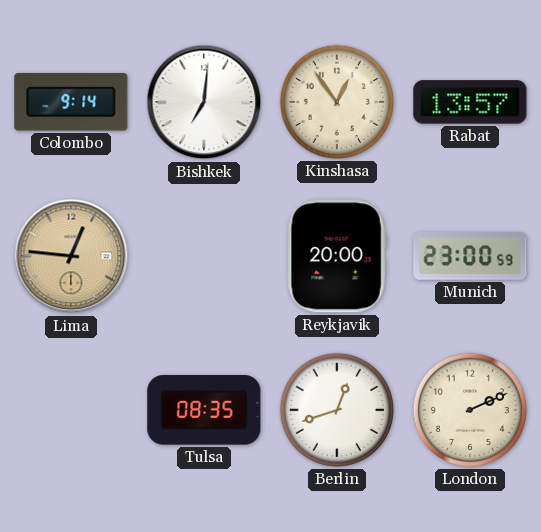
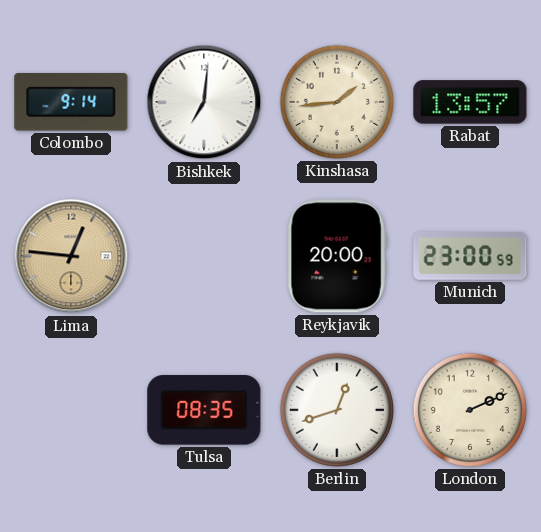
Kinshasa: 12:54 -> 1:44
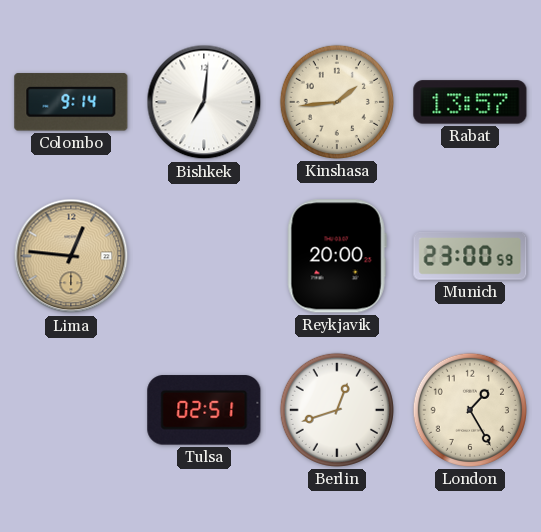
Tulsa: 08:35 -> 02:51
London: 2:11 -> 1:25
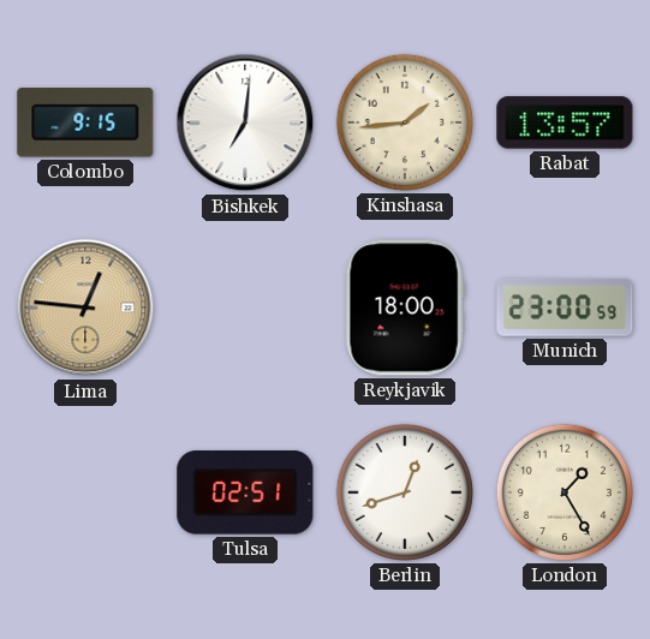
Colombo: 9:14 -> 9:15
Reykjavik: 20:00 -> 18:00
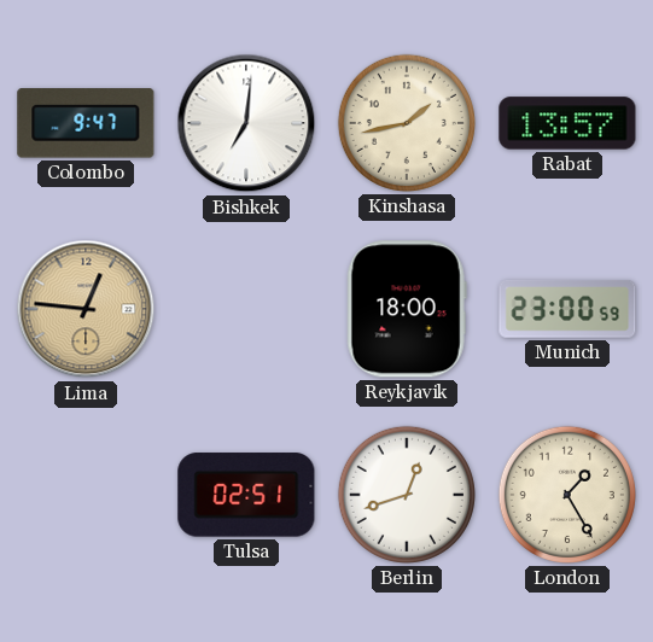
Colombo: 9:15 -> 9:47
Kinshasa: 1:44 -> 1:43
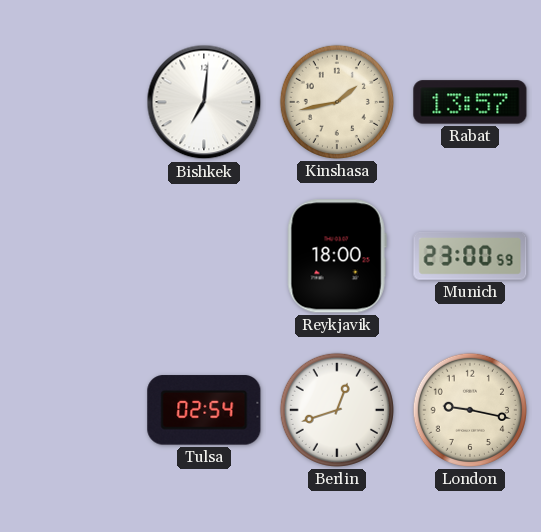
Colombo: 9:47 -> none
Lima: 12:46 -> none
Tulsa: 02:51 -> 02:54
London: 1:25 -> 9:17
